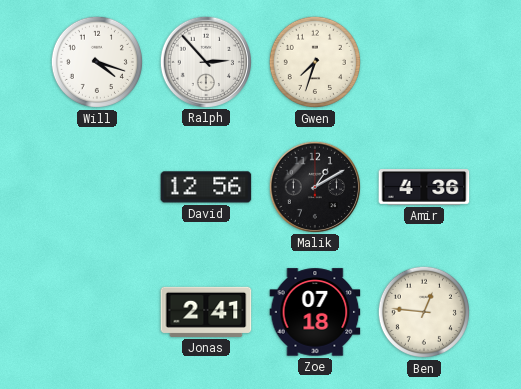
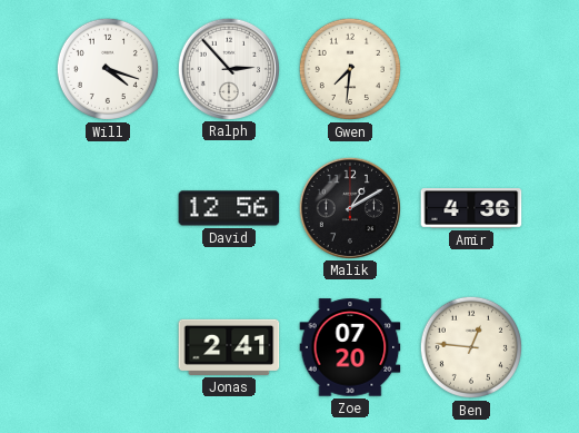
Gwen: 7:33 -> 7:31
Zoe: 07:18 -> 07:20
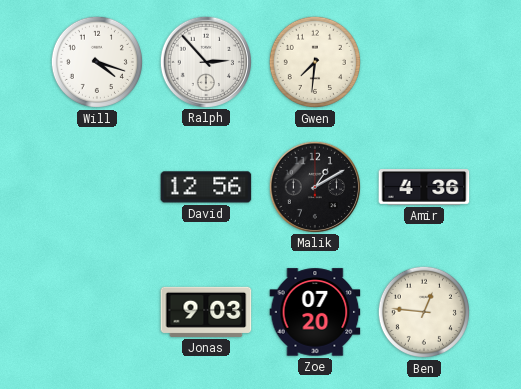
Jonas: 2:41 -> 9:03
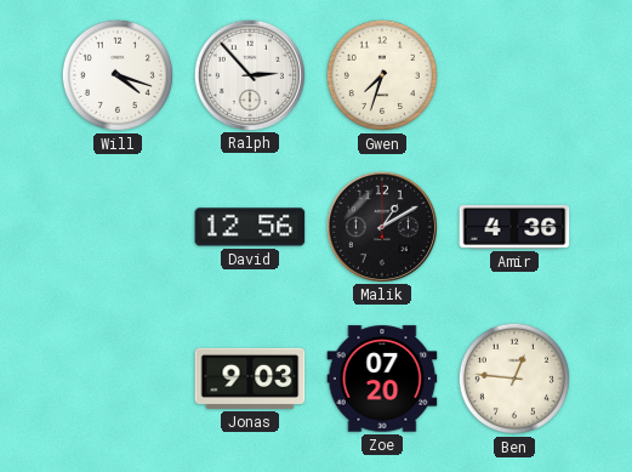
Gwen: 7:31 -> 7:33
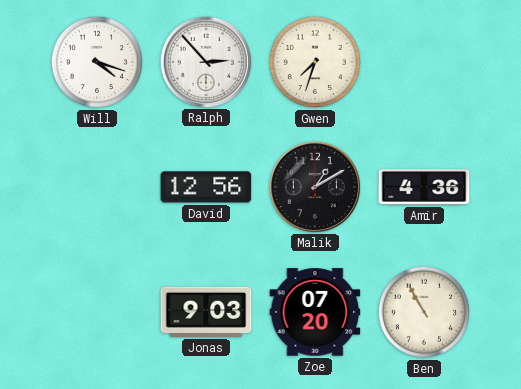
Ben: 12:46 -> 10:55
